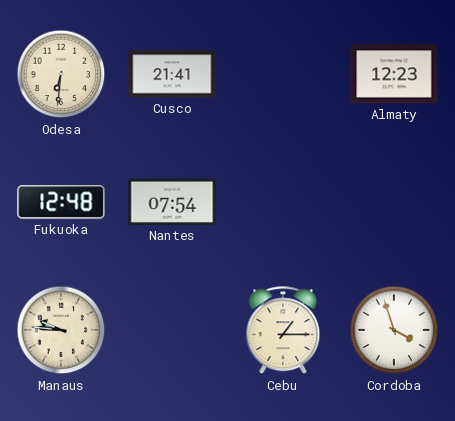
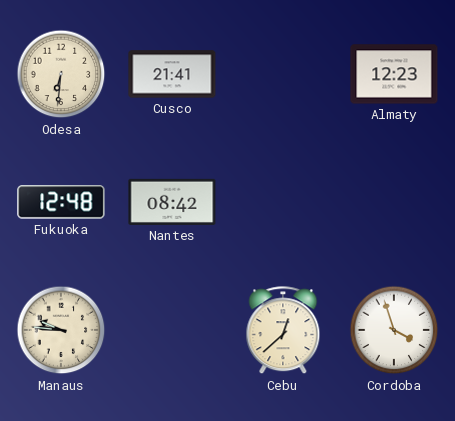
Nantes: 07:54 -> 08:42
Cebu: 1:15 -> 12:38
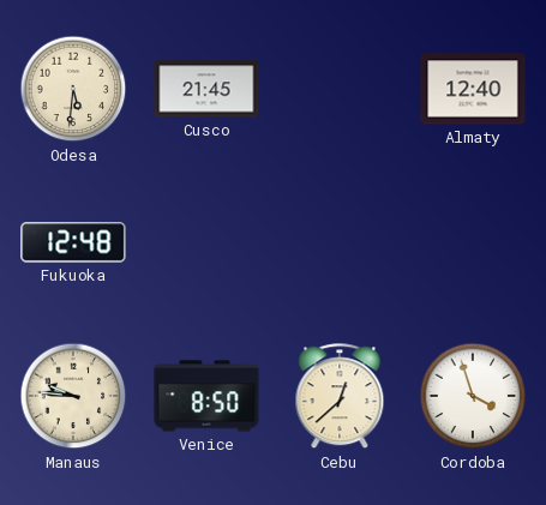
Odesa: 6:31 -> 5:31
Cusco: 21:41 -> 21:45
Almaty: 12:23 -> 12:40
Nantes: 08:42 -> none
Venice: none -> 8:50
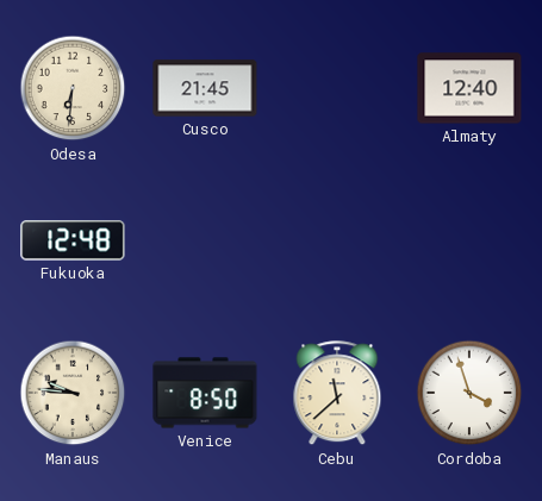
Odesa: 5:31 -> 6:31
Cebu: 12:38 -> 11:38
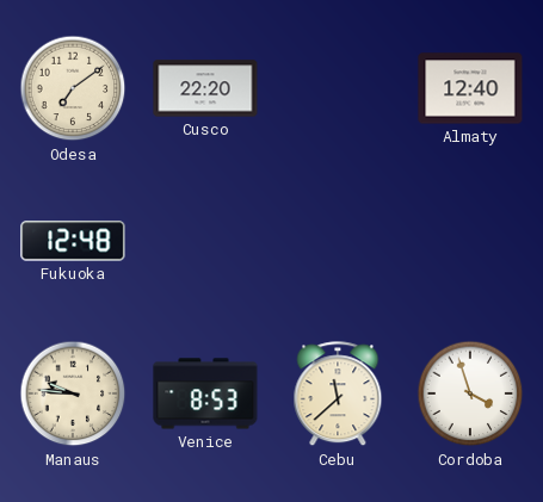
Odesa: 6:31 -> 7:09
Cusco: 21:45 -> 22:20
Venice: 8:50 -> 8:53
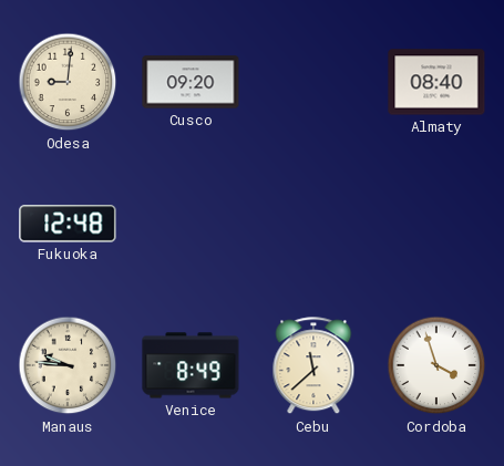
Odesa: 7:09 -> 9:01
Cusco: 22:20 -> 09:20
Almaty: 12:40 -> 08:40
Venice: 8:53 -> 8:49
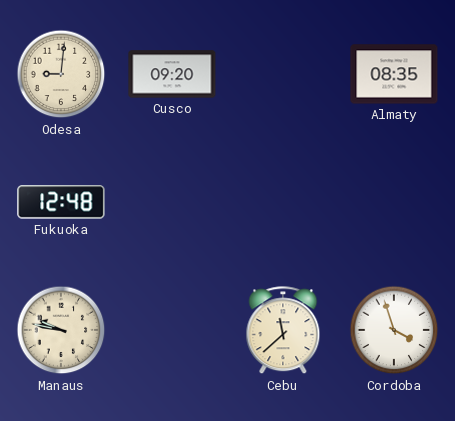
Almaty: 08:40 -> 08:35
Manaus: 9:46 -> 9:47
Venice: 8:49 -> none
